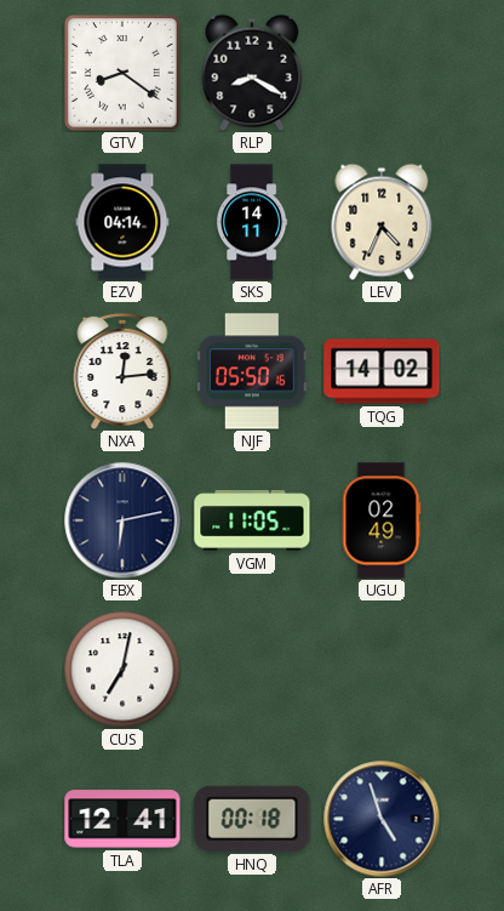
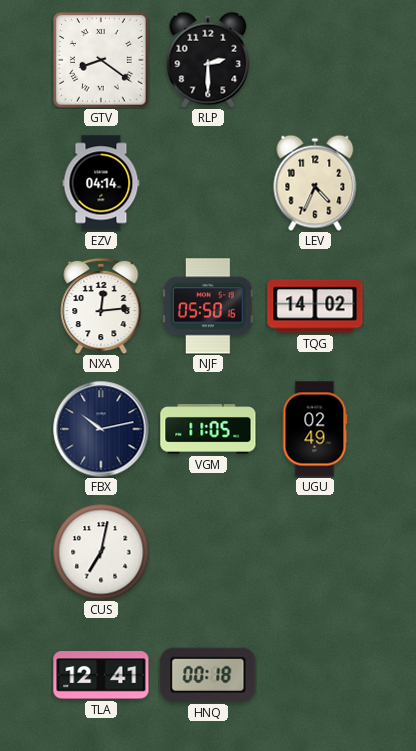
RLP: 8:20 -> 2:30
SKS: 14:11 -> none
FBX: 6:13 -> 10:13
AFR: 4:57 -> none
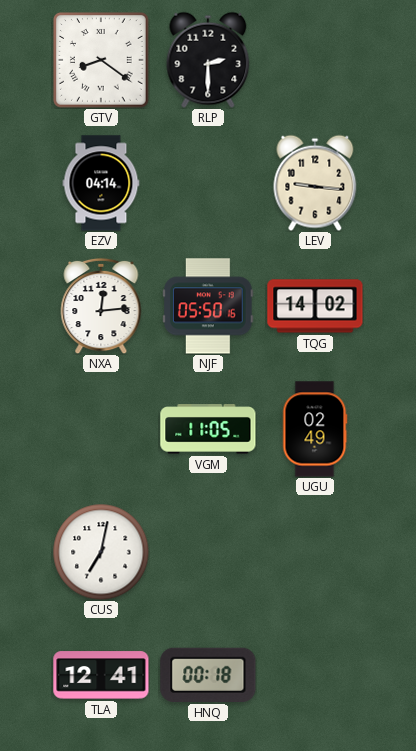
LEV: 4:34 -> 9:16
FBX: 10:13 -> none
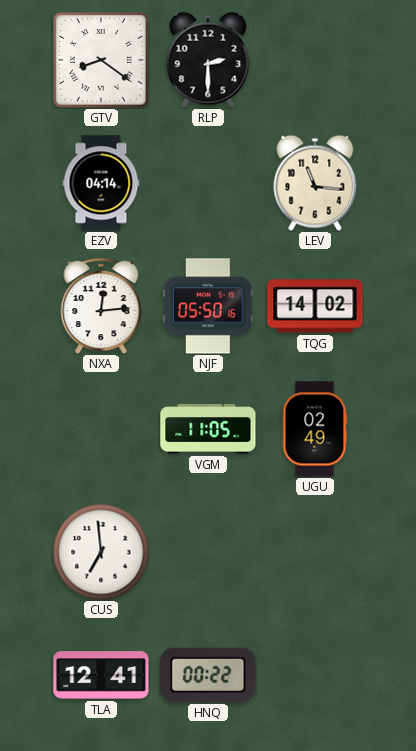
LEV: 9:16 -> 11:16
CUS: 7:02 -> 6:59
HNQ: 00:18 -> 00:22
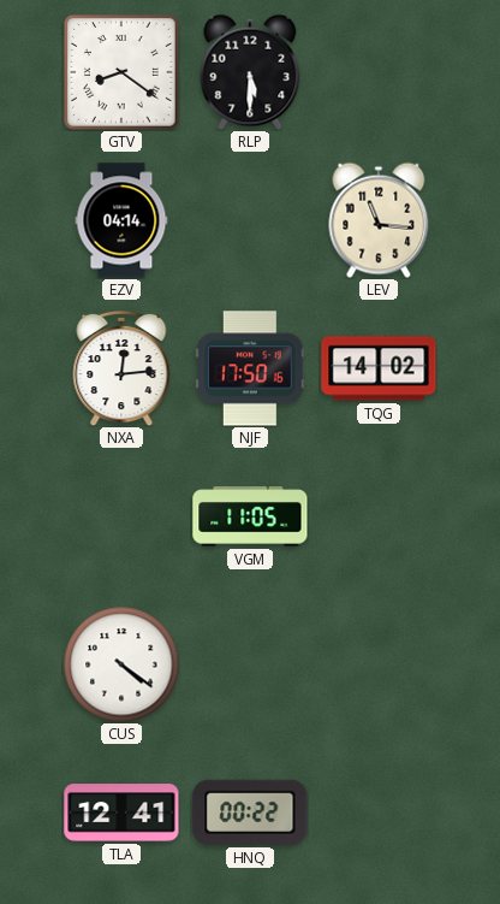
RLP: 2:30 -> 5:30
NJF: 05:50 -> 17:50
UGU: 02:49 -> none
CUS: 6:59 -> 4:21
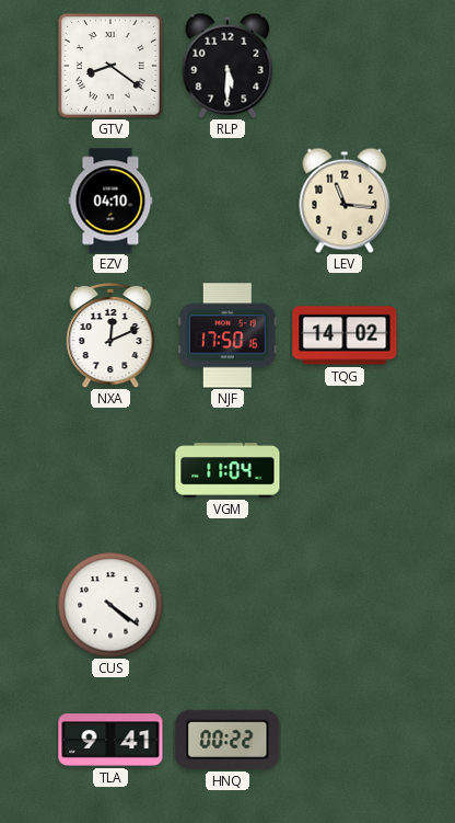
EZV: 04:14 -> 04:10
NXA: 12:14 -> 12:11
VGM: 11:05 -> 11:04
TLA: 12:41 -> 9:41
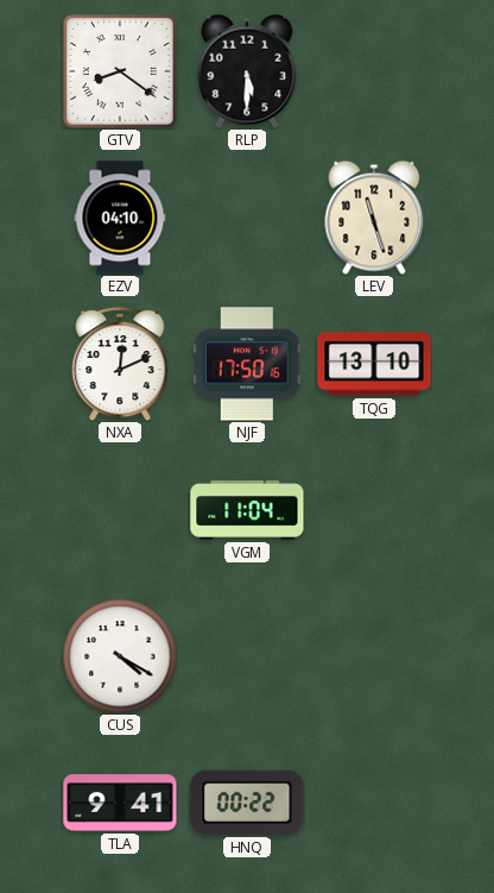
LEV: 11:16 -> 11:27
TQG: 14:02 -> 13:10
CUS: 4:21 -> 4:20
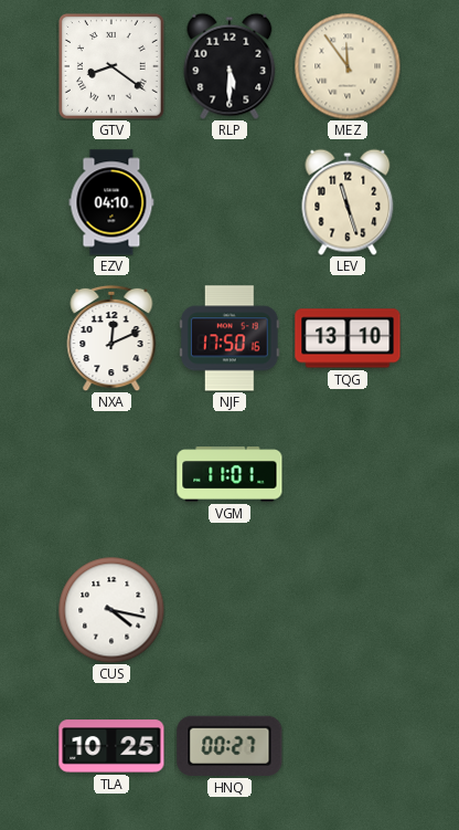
MEZ: none -> 11:54
VGM: 11:04 -> 11:01
CUS: 4:20 -> 4:17
TLA: 9:41 -> 10:25
HNQ: 00:22 -> 00:27
